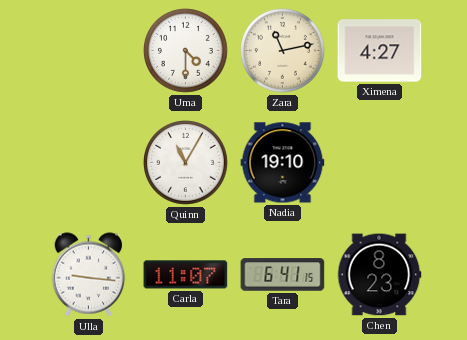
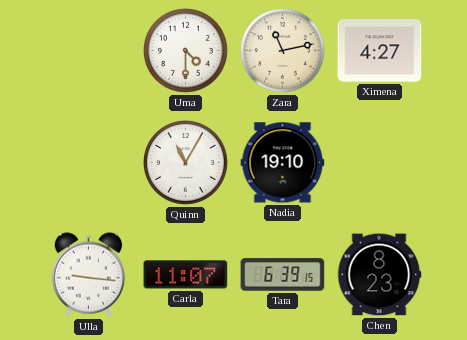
Tara: 6:41 -> 6:39
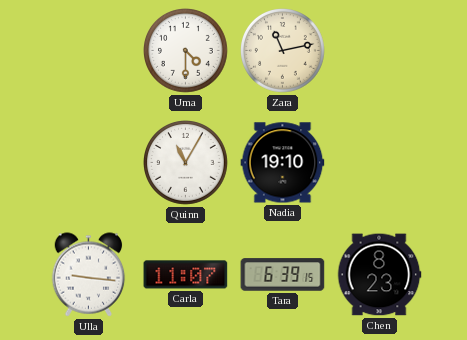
Ximena: 4:27 -> none
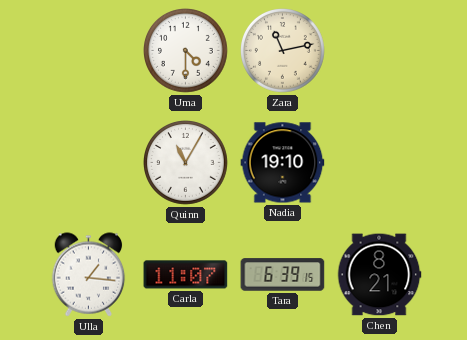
Ulla: 9:16 -> 1:16
Chen: 8:23 -> 8:21
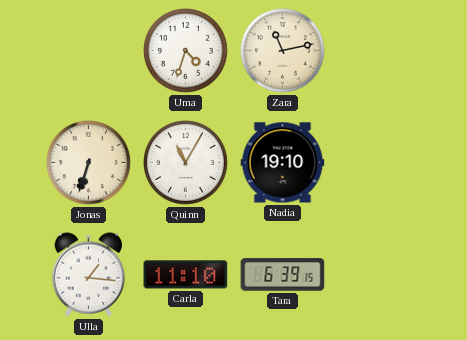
Uma: 4:30 -> 4:33
Jonas: none -> 6:33
Carla: 11:07 -> 11:10
Chen: 8:21 -> none
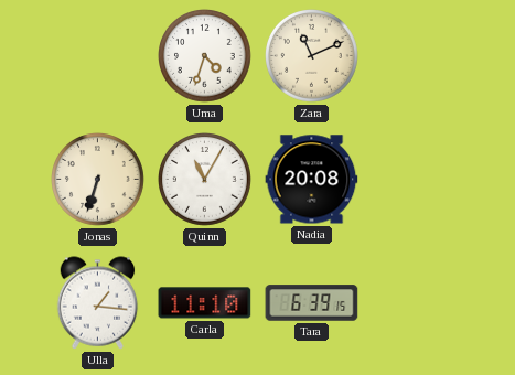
Zara: 11:13 -> 11:11
Nadia: 19:10 -> 20:08
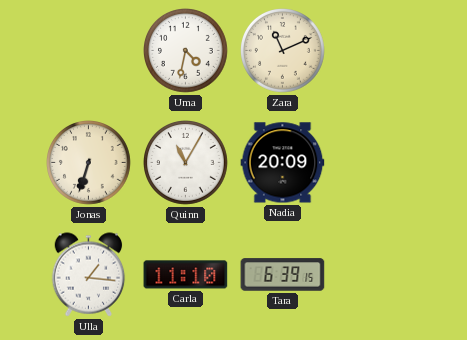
Uma: 4:33 -> 4:32
Nadia: 20:08 -> 20:09
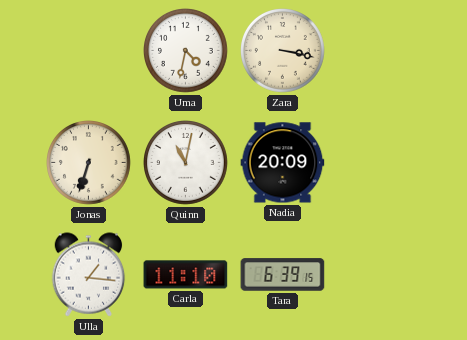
Zara: 11:11 -> 3:17
Quinn: 11:05 -> 11:02
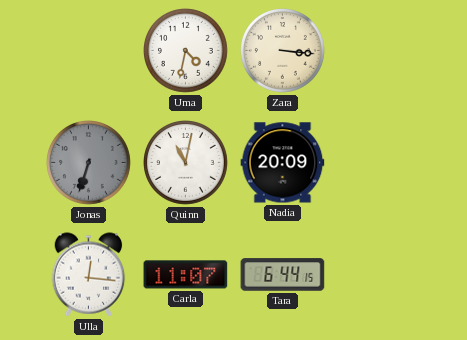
Zara: 3:17 -> 3:16
Jonas dial: cream -> grey
Ulla: 1:16 -> 12:16
Carla: 11:10 -> 11:07
Tara: 6:39 -> 6:44
